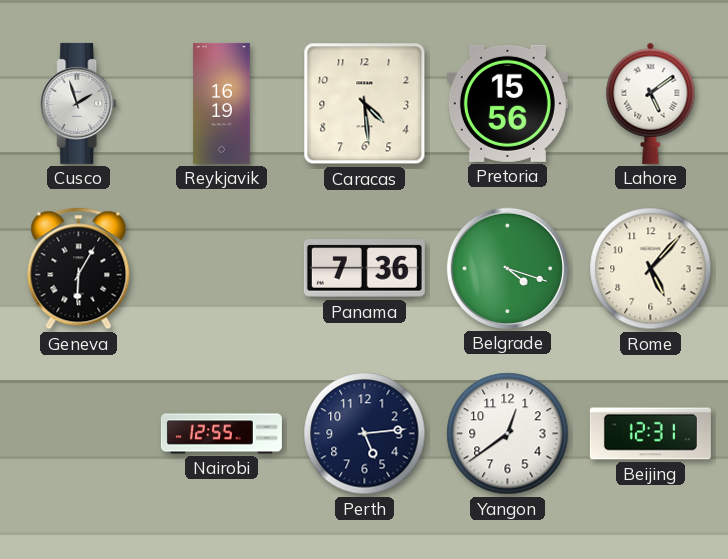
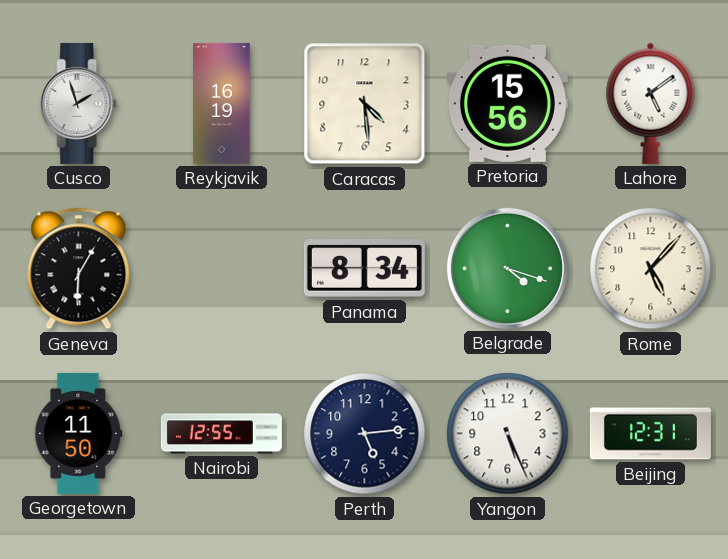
Panama: 7:36 -> 8:34
Georgetown: none -> 11:50
Yangon: 12:39 -> 5:26
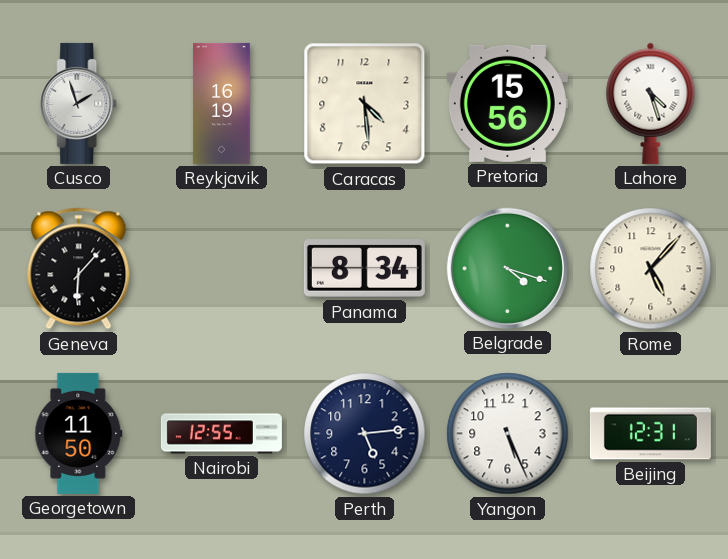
Lahore: 5:09 -> 4:27
Geneva: 6:05 -> 6:07
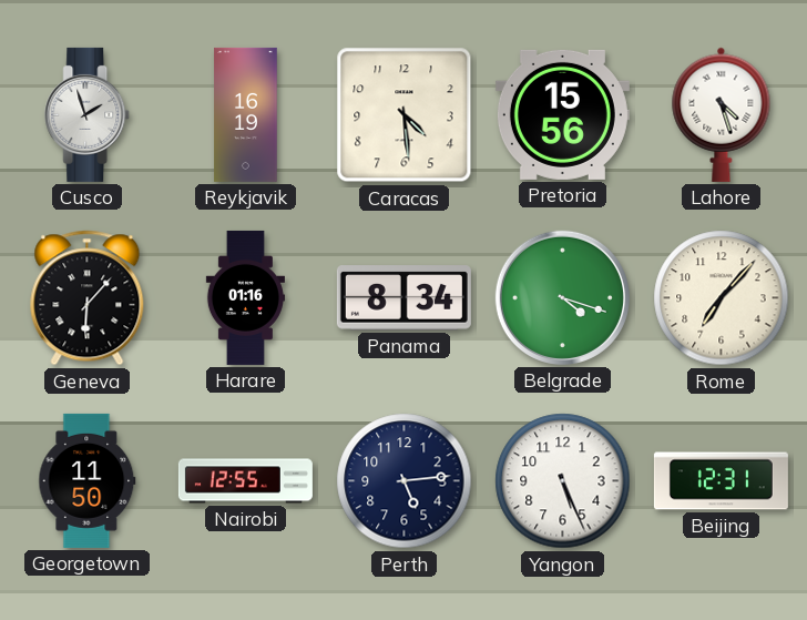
Harare: none -> 01:16
Rome: 5:07 -> 7:07
